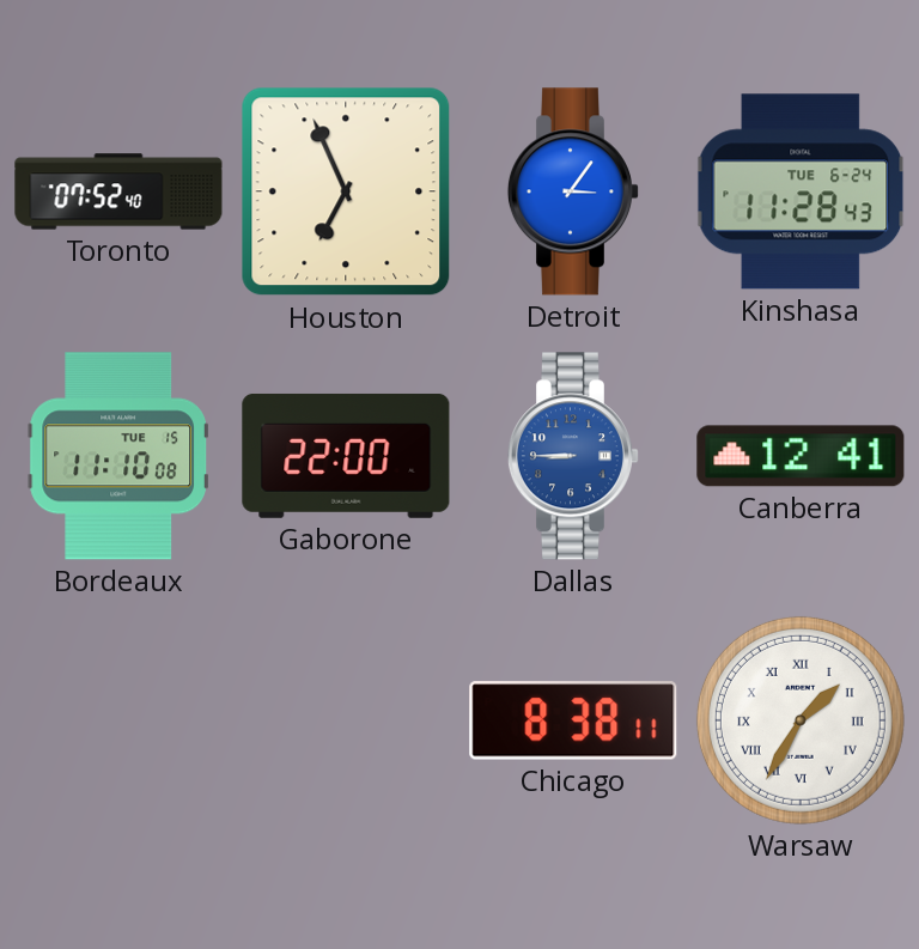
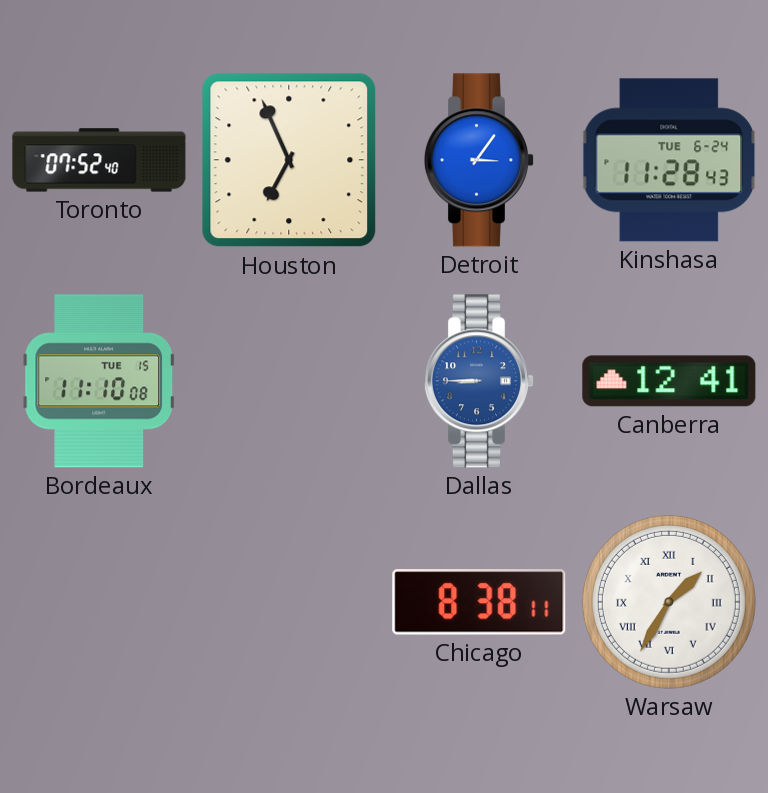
Gaborone: 22:00 -> none
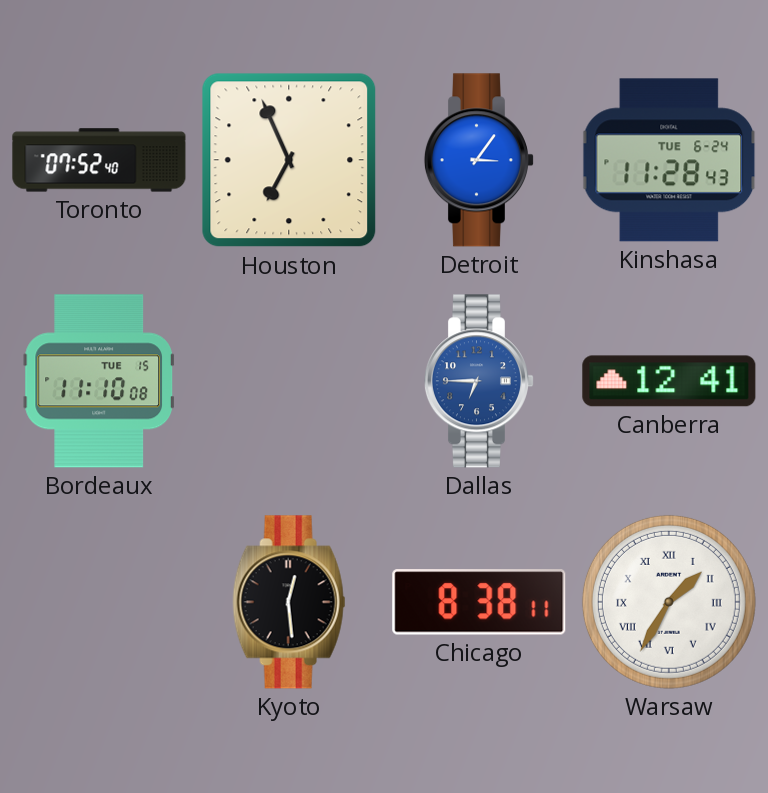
Dallas: 8:45 -> 6:45
Kyoto: none -> 12:29
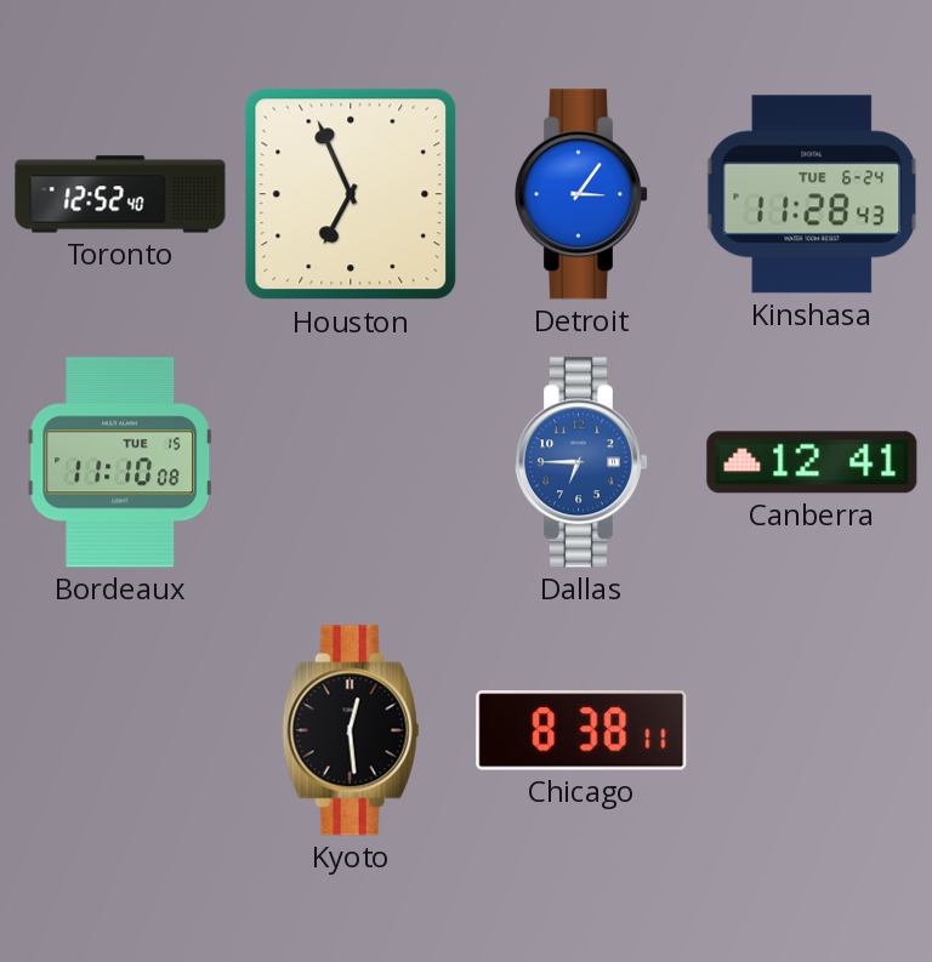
Toronto: 07:52 -> 12:52
Warsaw: 1:35 -> none
